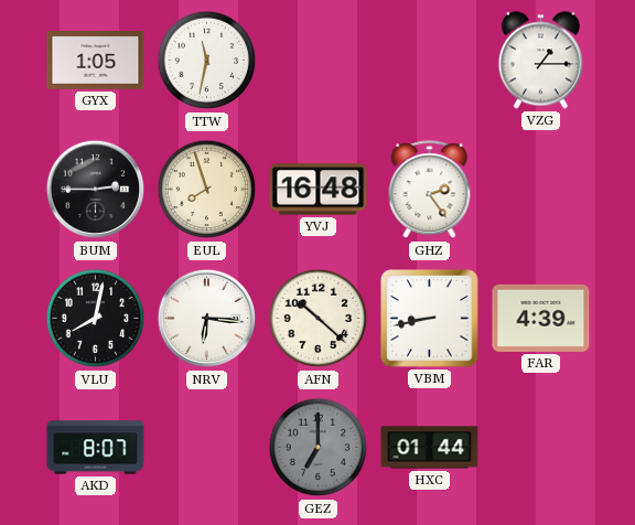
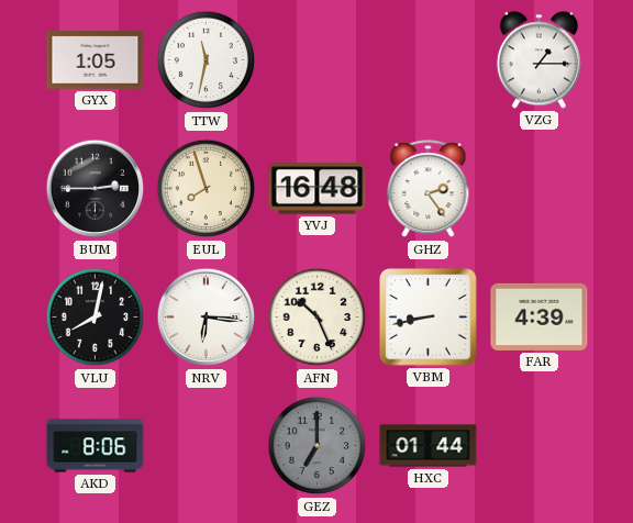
AFN: 10:22 -> 10:26
AKD: 8:07 -> 8:06
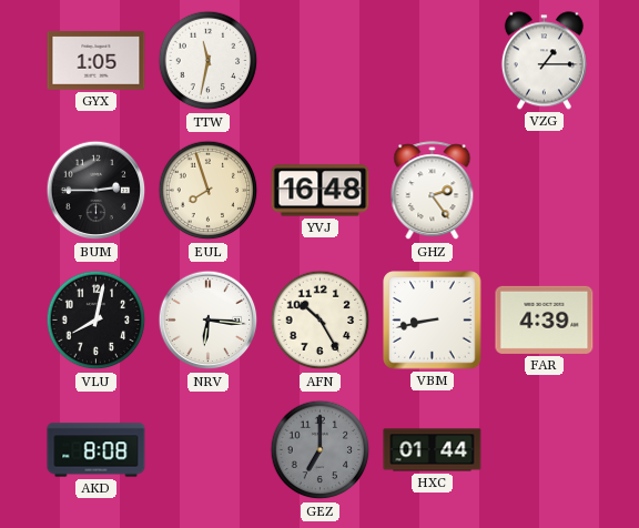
AFN: 10:26 -> 10:25
AKD: 8:06 -> 8:08
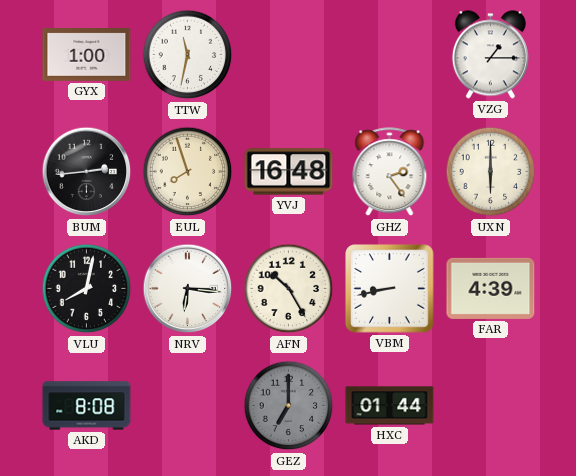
GYX: 1:05 -> 1:00
BUM: 2:45 -> 2:44
UXN: none -> 6:00
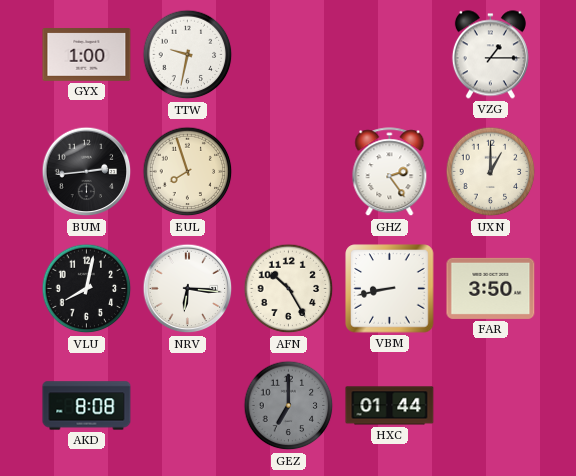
TTW: 11:32 -> 9:32
YVJ: 16:48 -> none
UXN: 6:00 -> 1:00
FAR: 4:39 -> 3:50
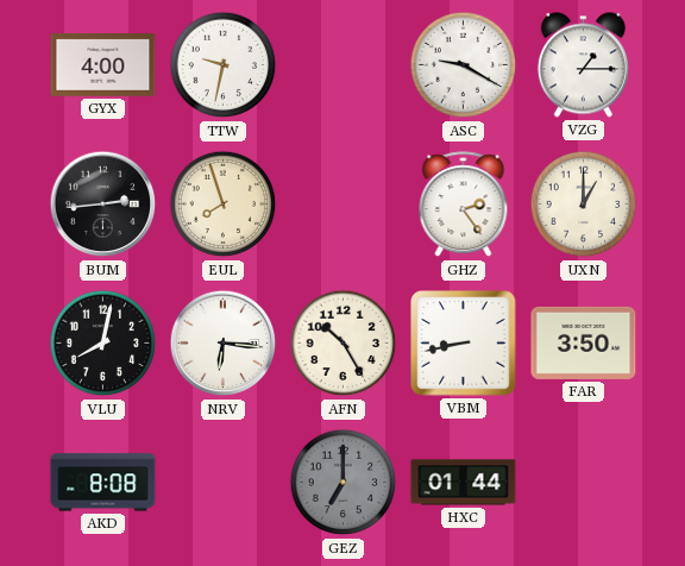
GYX: 1:00 -> 4:00
ASC: none -> 9:20
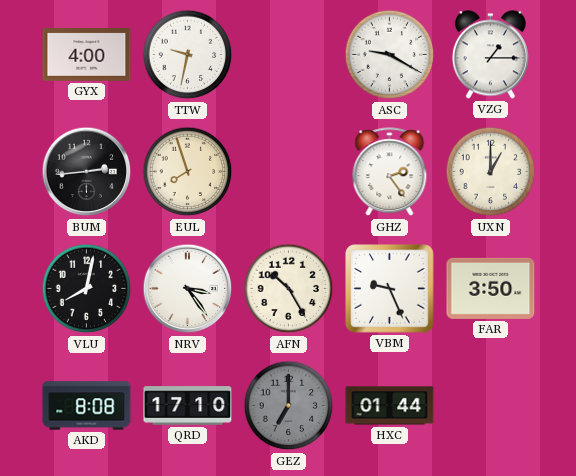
NRV: 6:16 -> 3:24
VBM: 8:43 -> 9:26
QRD: none -> 17:10
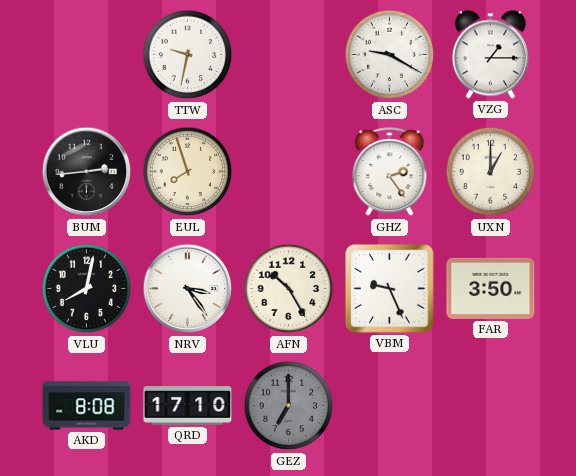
GYX: 4:00 -> none
HXC: 01:44 -> none
